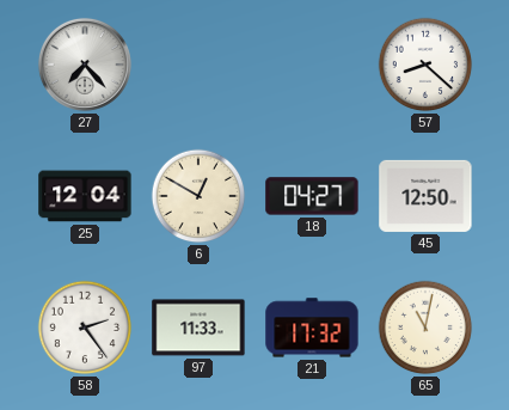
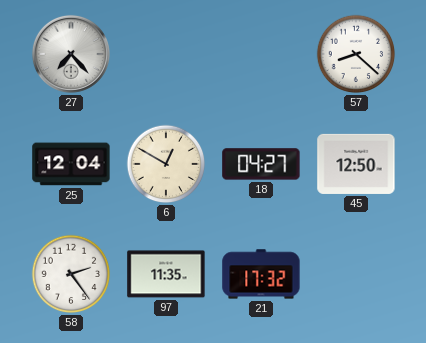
97: 11:33 -> 11:35
65: 11:02 -> none
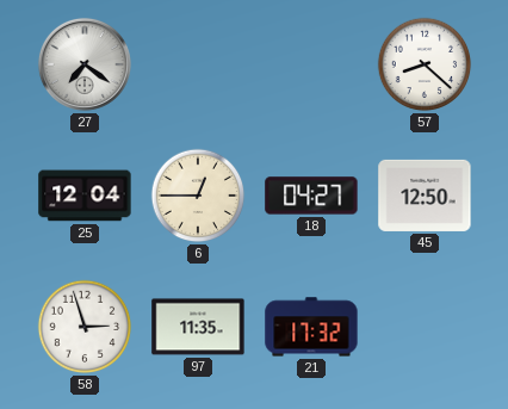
27: 7:23 -> 7:21
6: 12:50 -> 12:45
58: 2:24 -> 2:57
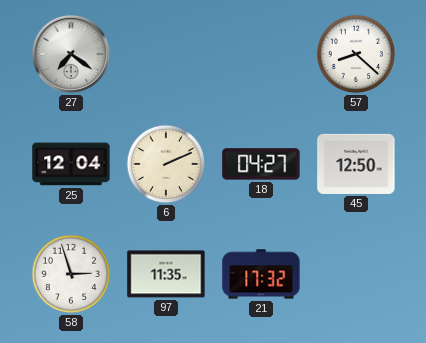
6: 12:45 -> 2:11
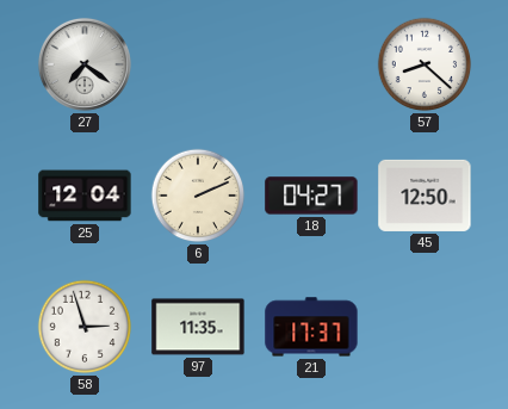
21: 17:32 -> 17:37
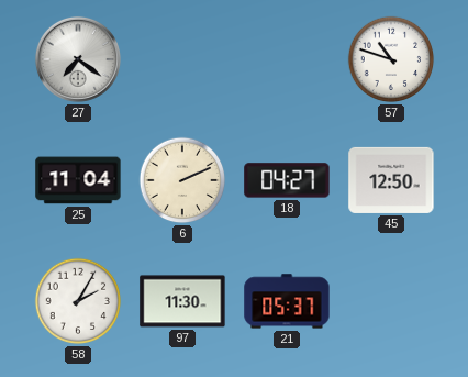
57: 8:22 -> 10:48
25: 12:04 -> 11:04
58: 2:57 -> 2:05
97: 11:35 -> 11:30
21: 17:37 -> 05:37
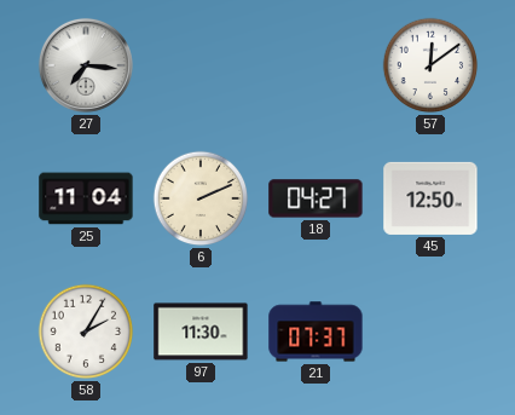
27: 7:21 -> 7:16
57: 10:48 -> 12:09
21: 05:37 -> 07:37
